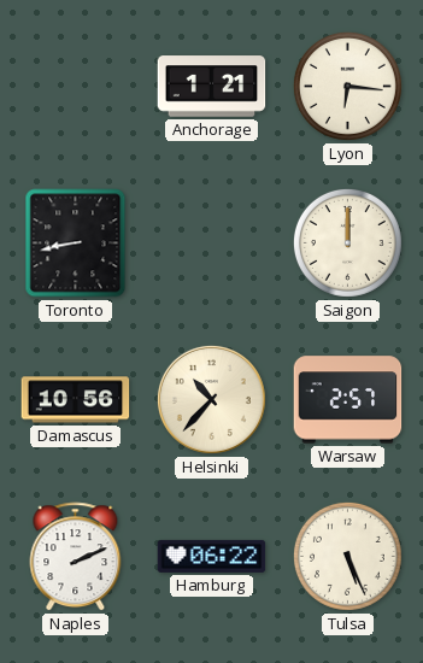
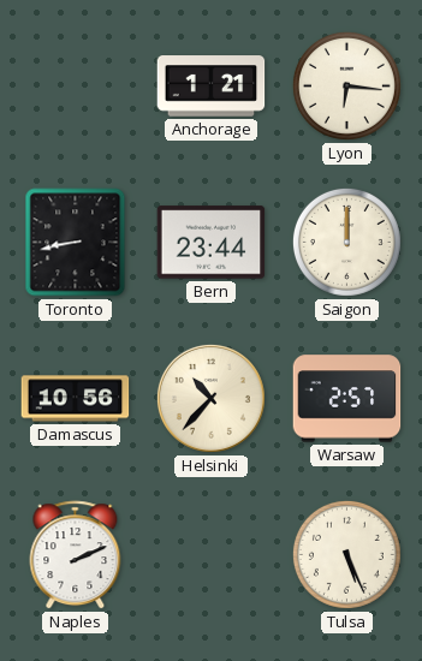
Bern: none -> 23:44
Hamburg: 06:22 -> none
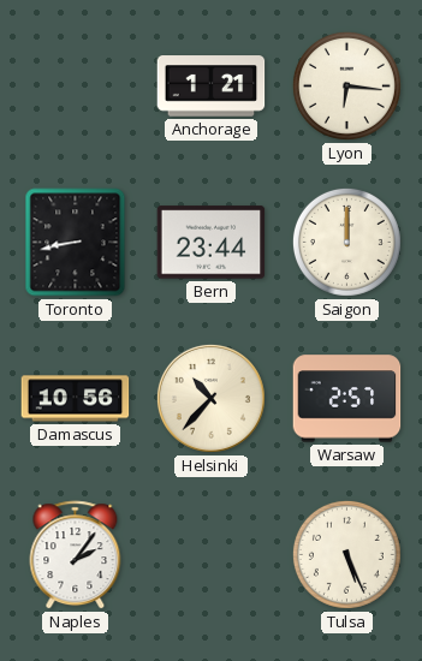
Naples: 2:11 -> 2:06
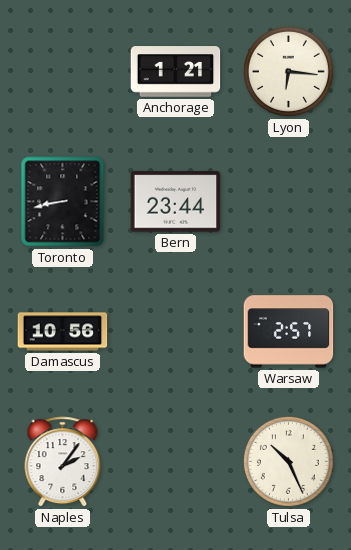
Saigon: 12:00 -> none
Helsinki: 10:37 -> none
Tulsa: 5:26 -> 10:26
